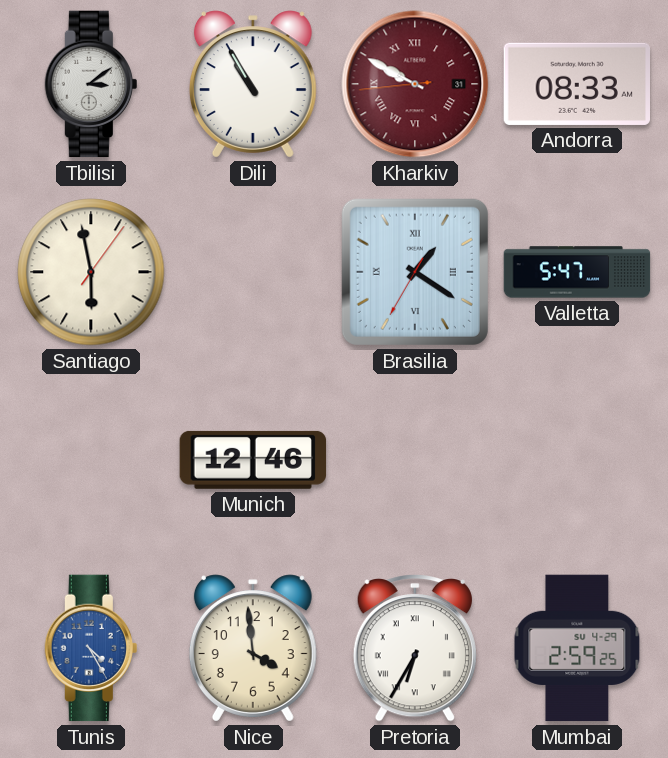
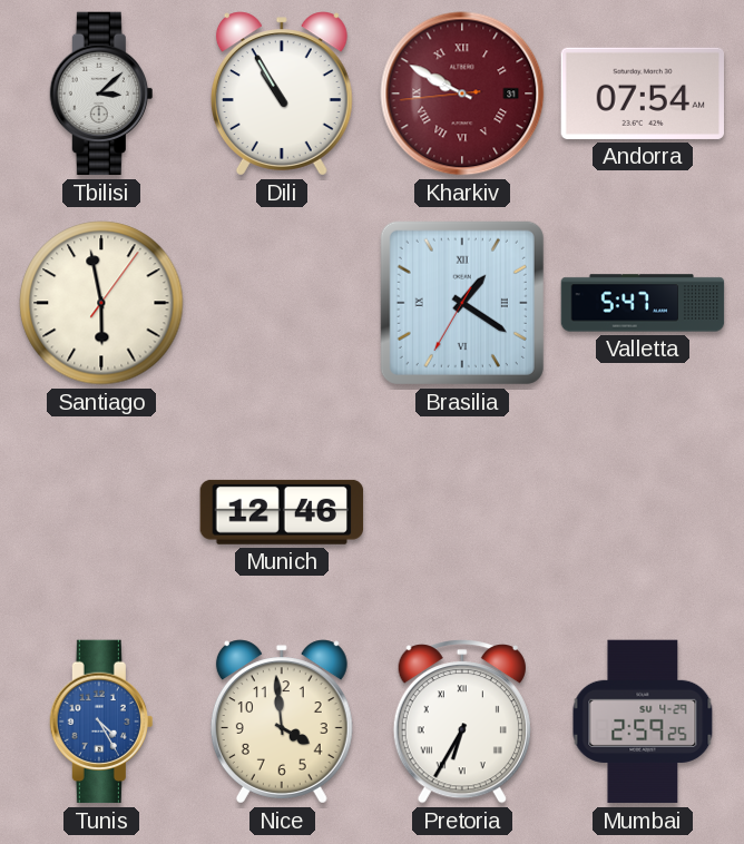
Tbilisi: 3:09 -> 3:08
Andorra: 08:33 -> 07:54
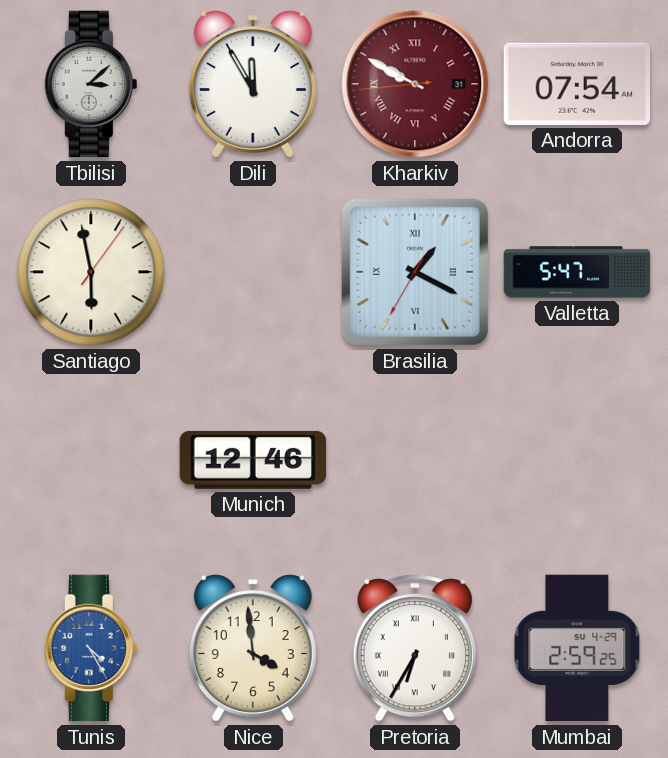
Dili: 10:55 -> 11:55
Brasilia: 1:20 -> 1:19
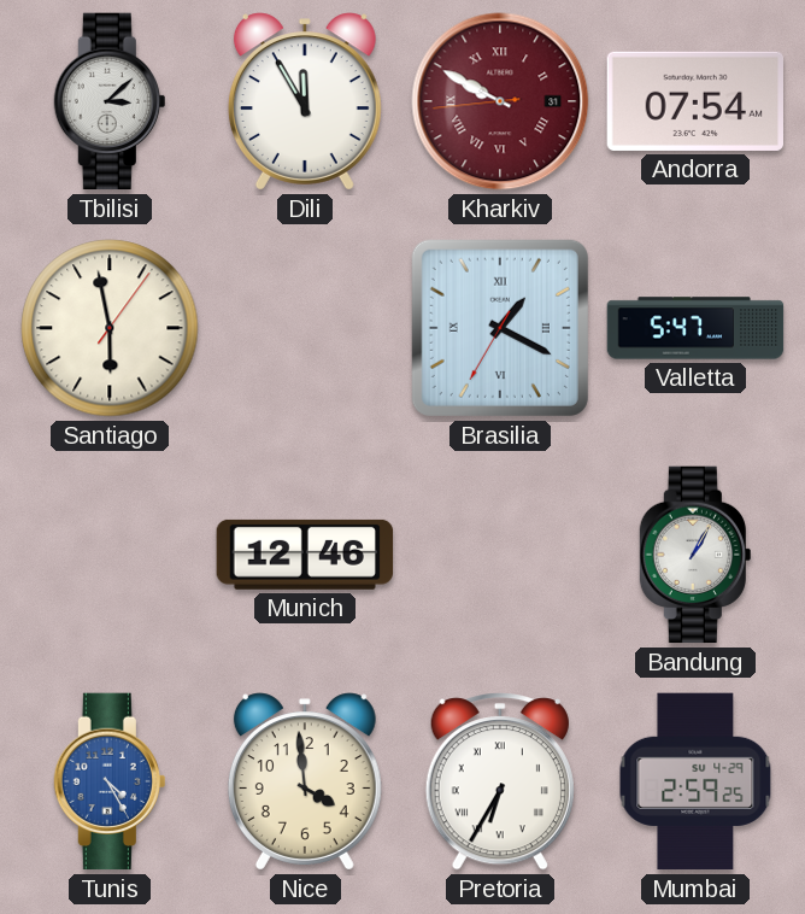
Bandung: none -> 1:05
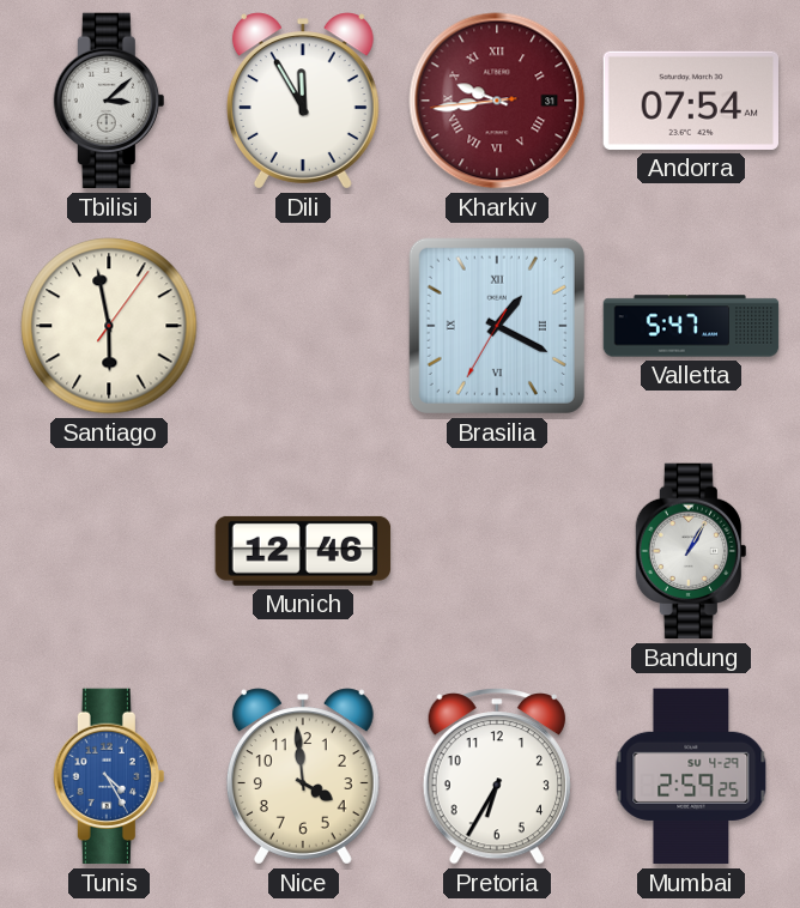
Kharkiv: 9:49 -> 9:43
Pretoria numerals: Roman -> Arabic
